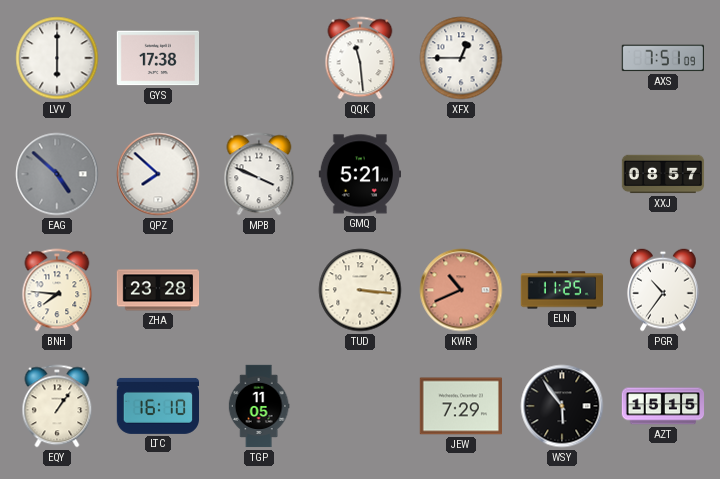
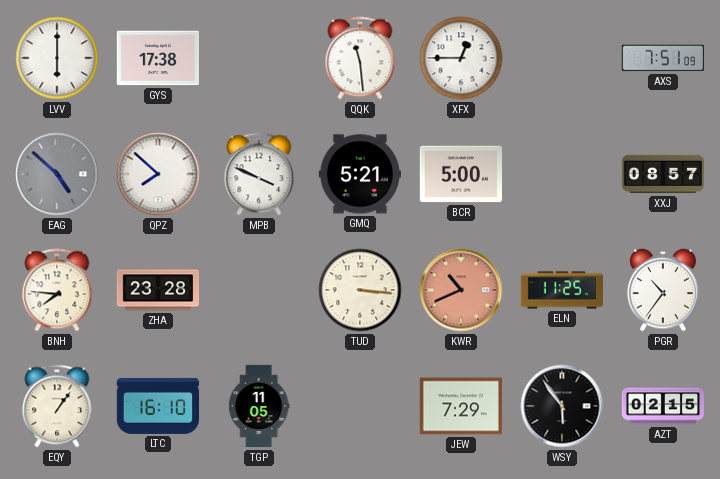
BCR: none -> 5:00
AZT: 15:15 -> 02:15
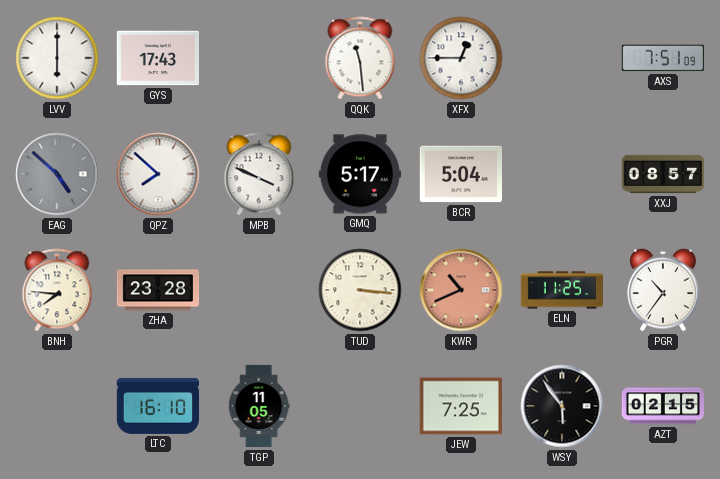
GYS: 17:38 -> 17:43
GMQ: 5:21 -> 5:17
BCR: 5:00 -> 5:04
EQY: 1:06 -> none
JEW: 7:29 -> 7:25
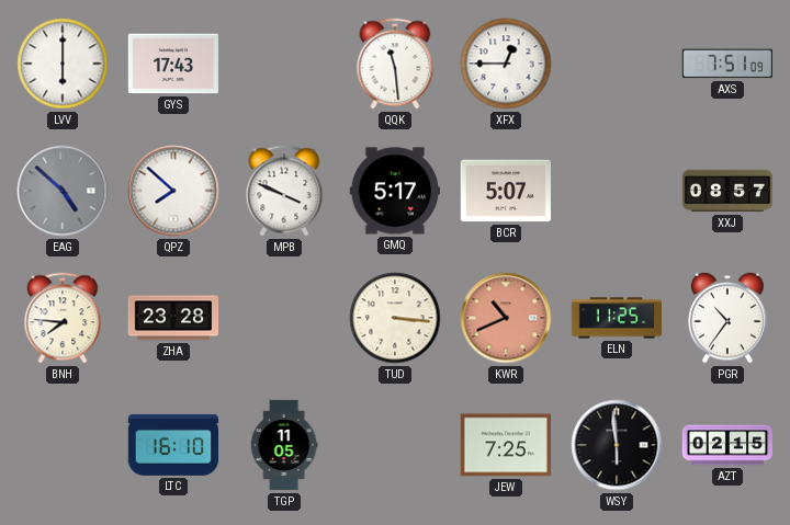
BCR: 5:04 -> 5:07
WSY: 5:54 -> 5:59
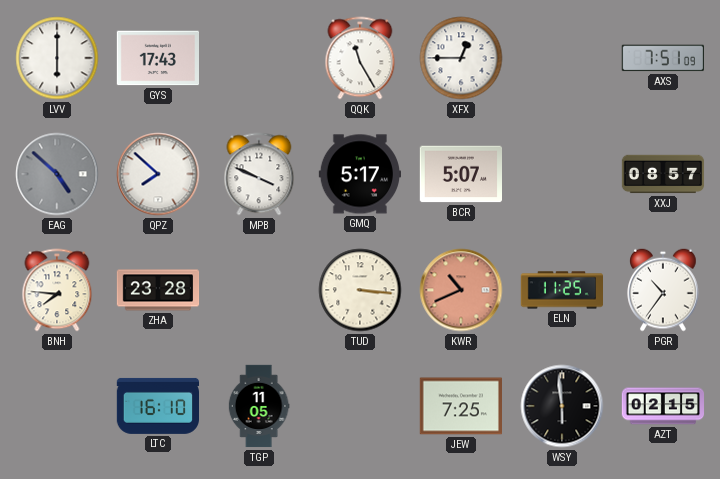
QQK: 11:29 -> 11:25
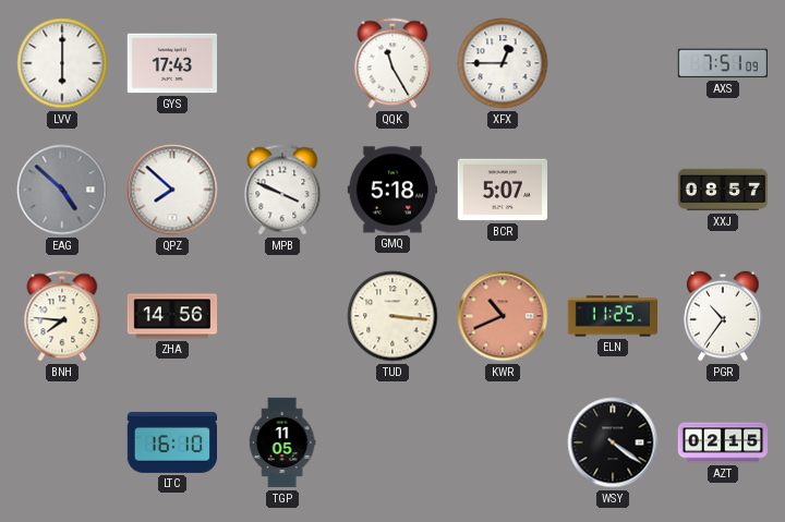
GMQ: 5:17 -> 5:18
ZHA: 23:28 -> 14:56
JEW: 7:25 -> none
WSY: 5:59 -> 4:21
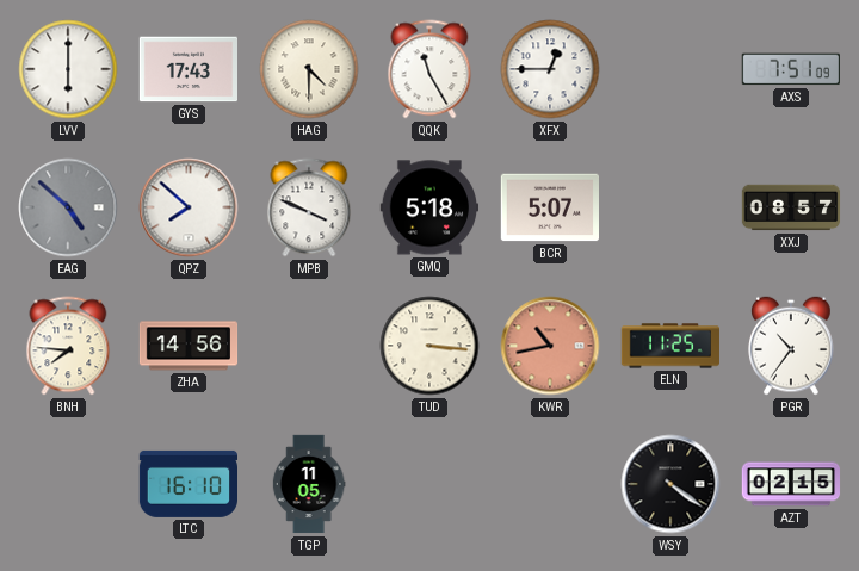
HAG: none -> 4:30
KWR: 10:41 -> 10:43
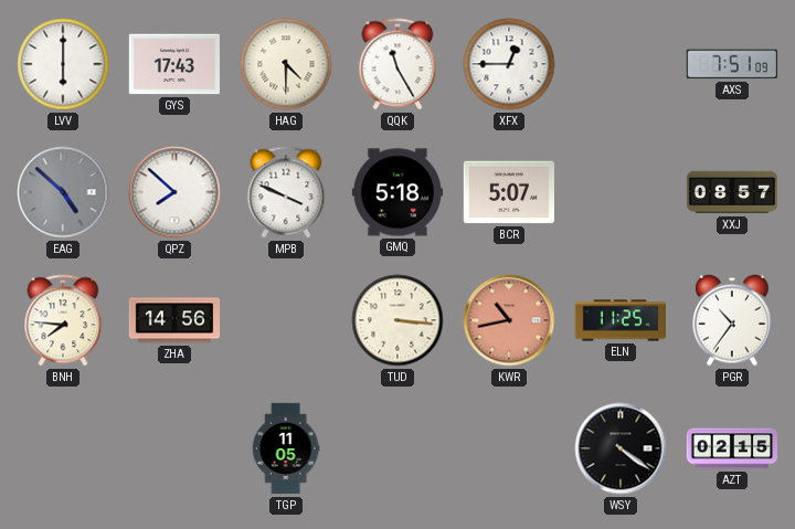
LTC: 16:10 -> none
